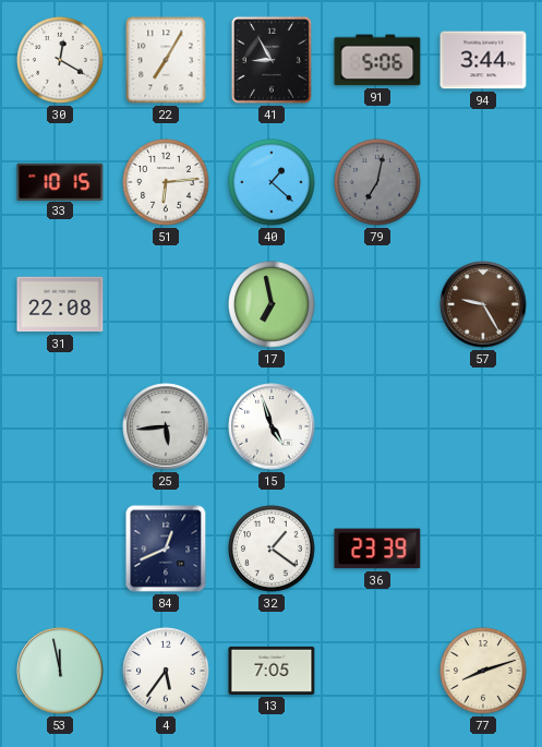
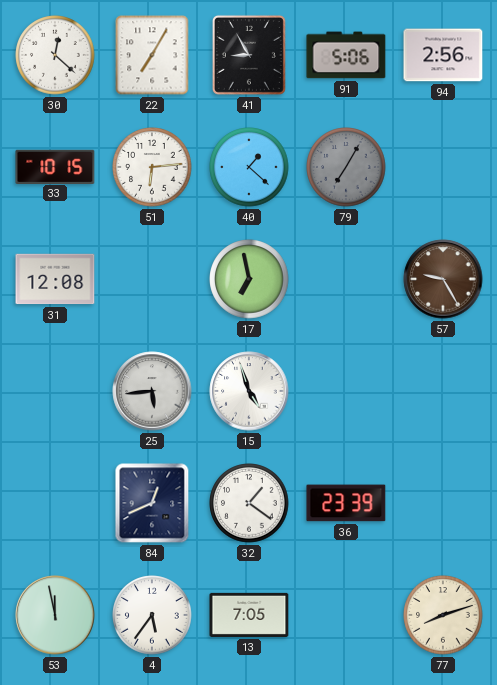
30: 12:20 -> 12:22
94: 3:44 -> 2:56
79: 7:02 -> 7:05
31: 22:08 -> 12:08
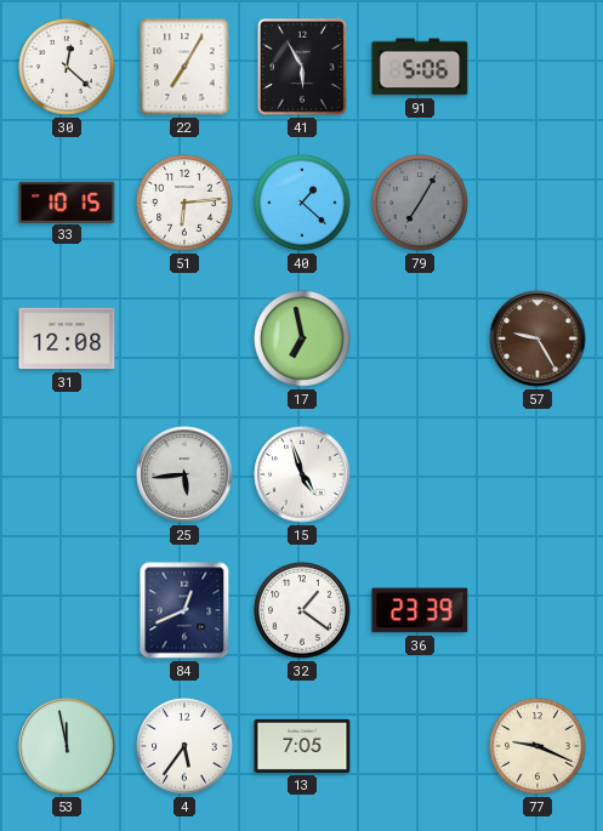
41: 8:55 -> 5:55
94: 2:56 -> none
77: 8:12 -> 9:19
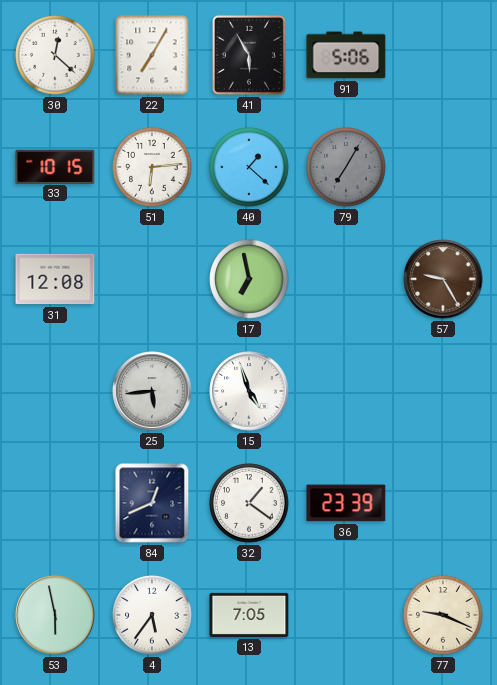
53: 11:58 -> 5:58
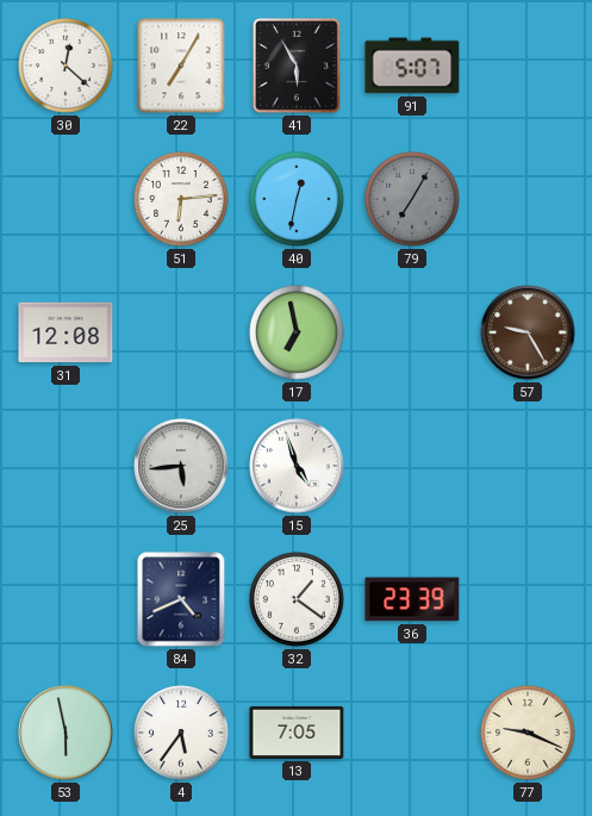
91: 5:06 -> 5:07
33: 10:15 -> none
40: 1:22 -> 12:32
84: 12:41 -> 4:41
